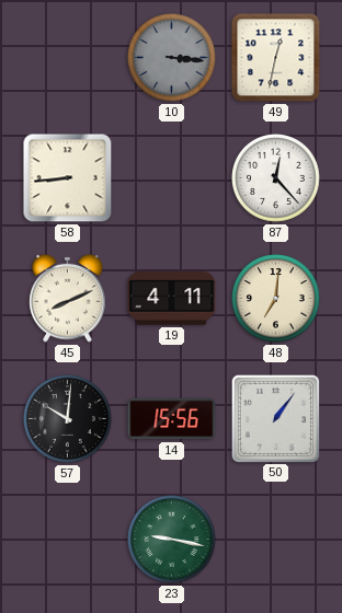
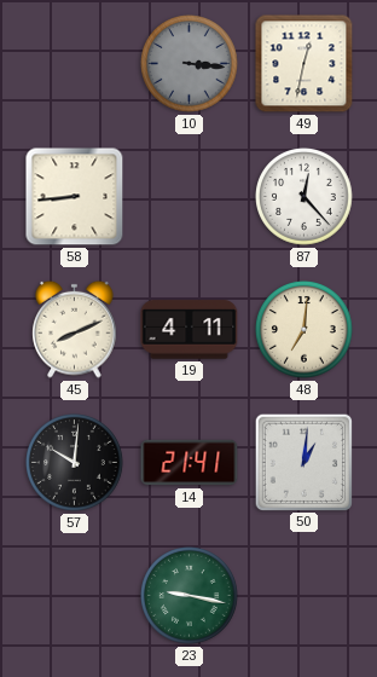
14: 15:56 -> 21:41
50: 1:06 -> 1:01
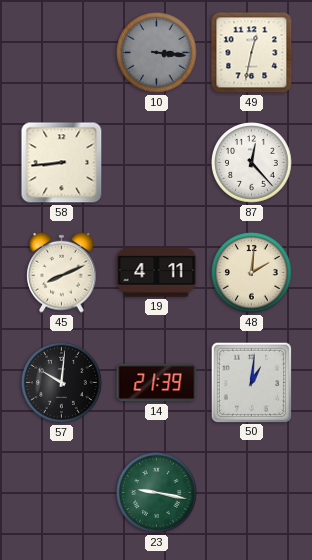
48: 7:01 -> 2:01
14: 21:41 -> 21:39
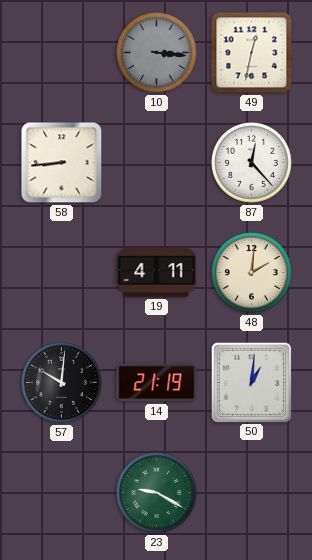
45: 8:11 -> none
14: 21:39 -> 21:19
23: 9:17 -> 9:20
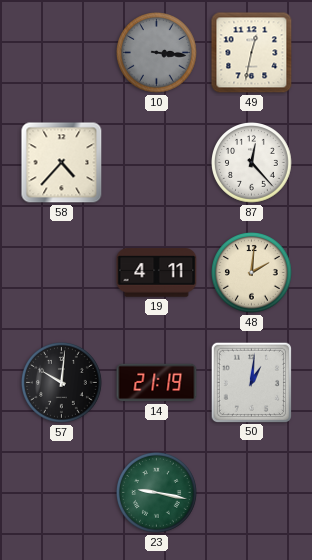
58: 8:44 -> 4:37
23: 9:20 -> 9:17
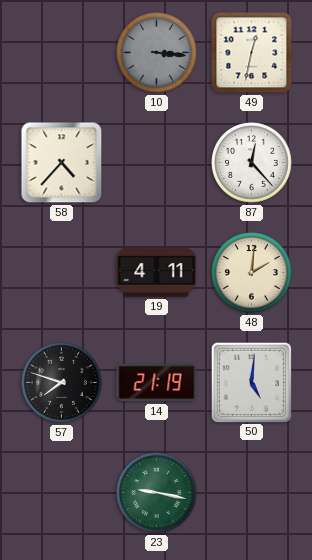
57: 10:01 -> 7:48
50: 1:01 -> 5:01
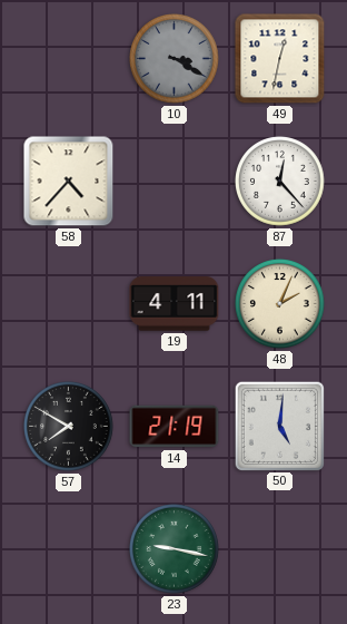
10: 3:16 -> 3:20
48: 2:01 -> 2:04
57: 7:48 -> 7:50
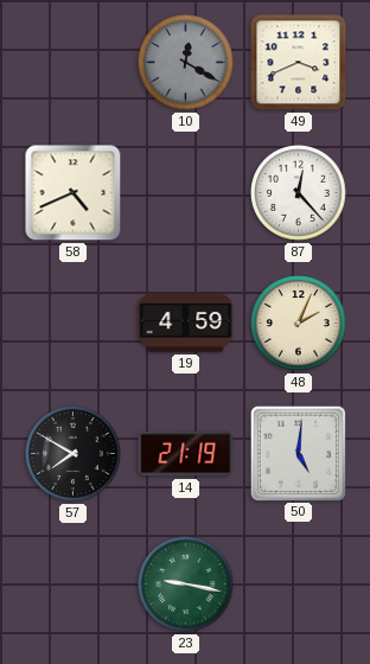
10: 3:20 -> 12:20
49: 12:32 -> 3:41
58: 4:37 -> 4:41
19: 4:11 -> 4:59
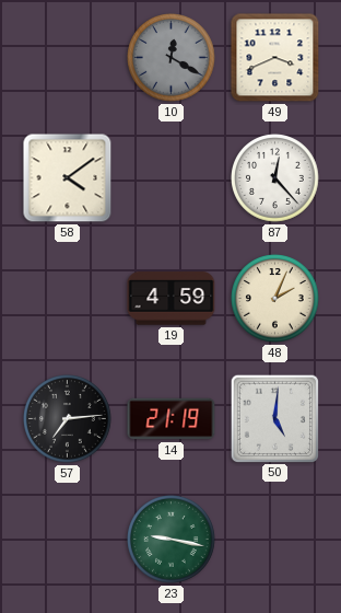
58: 4:41 -> 4:09
57: 7:50 -> 7:14
